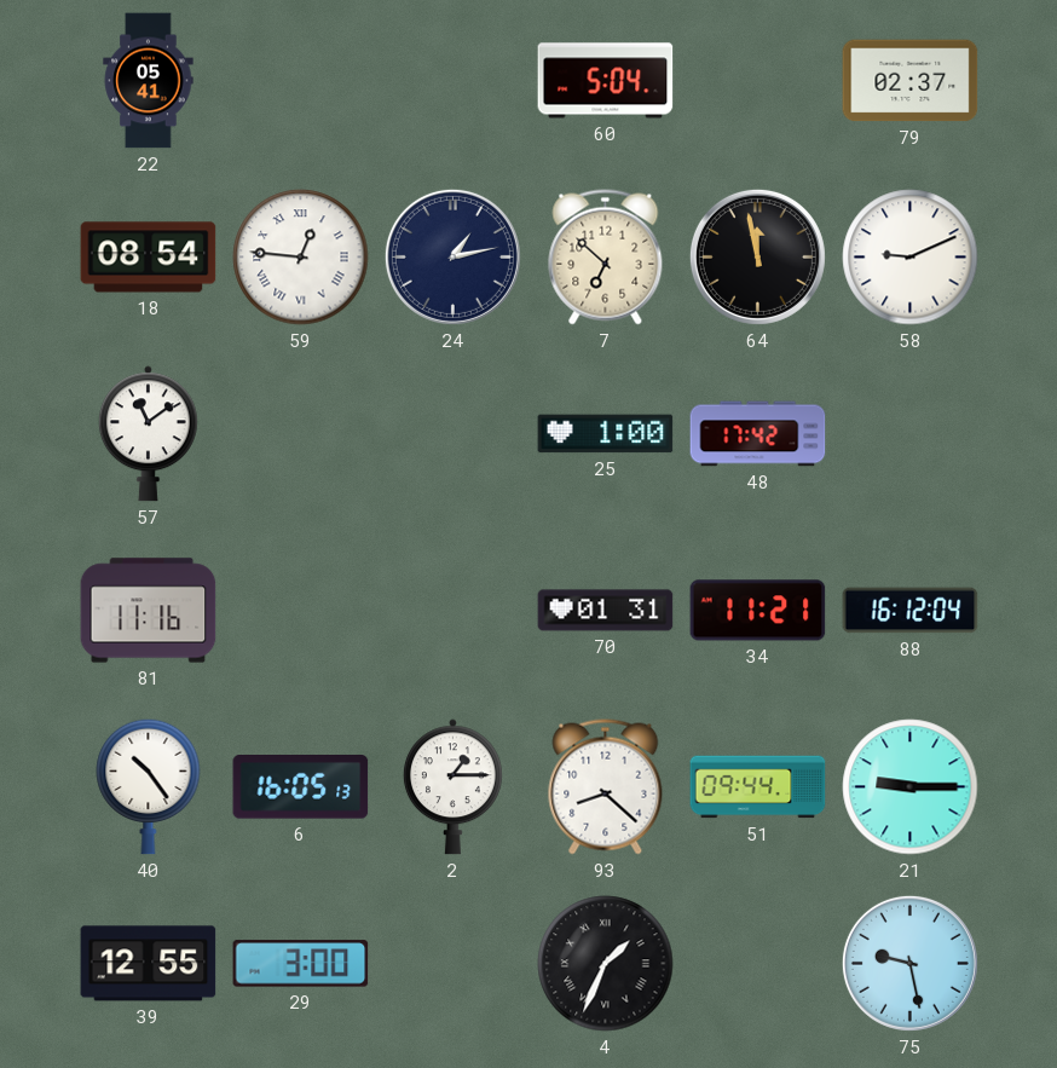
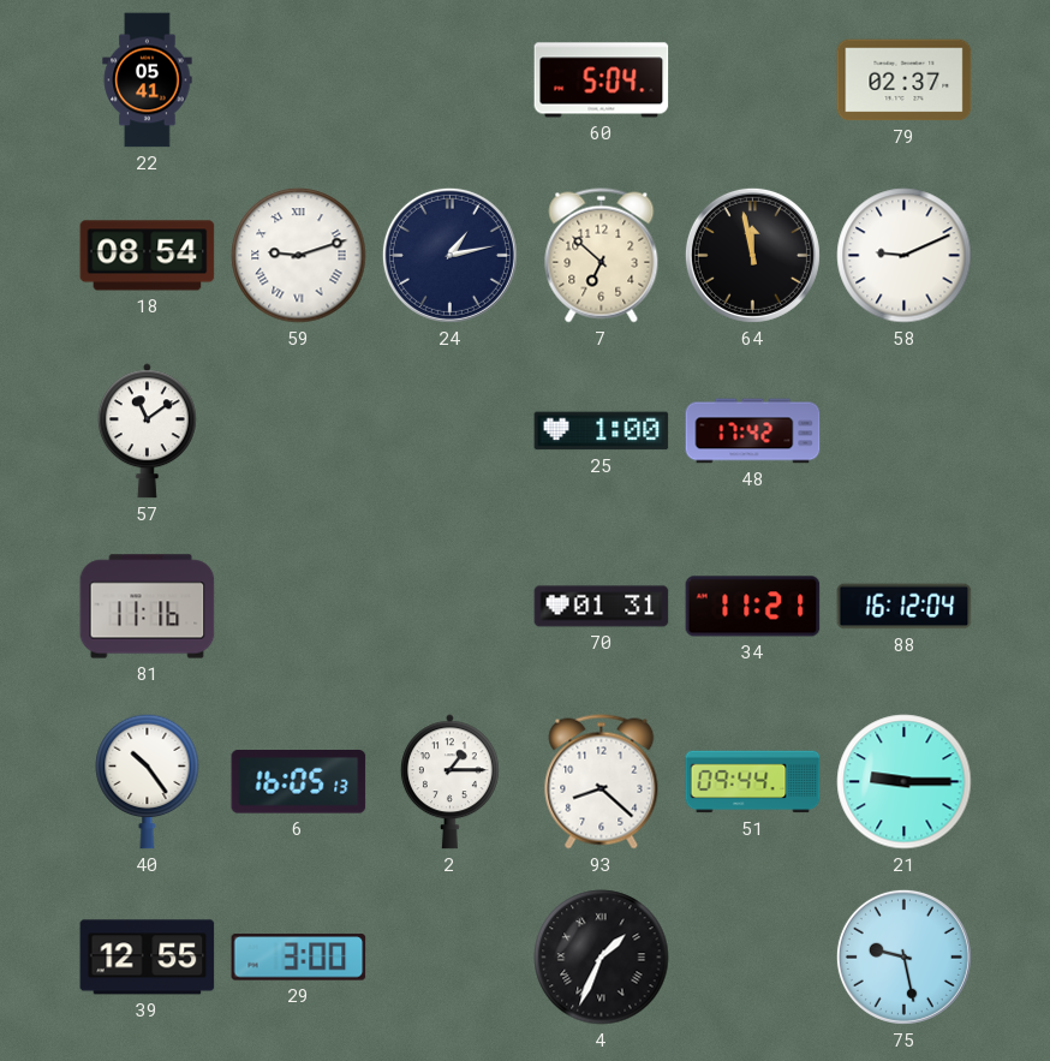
59: 12:46 -> 9:12
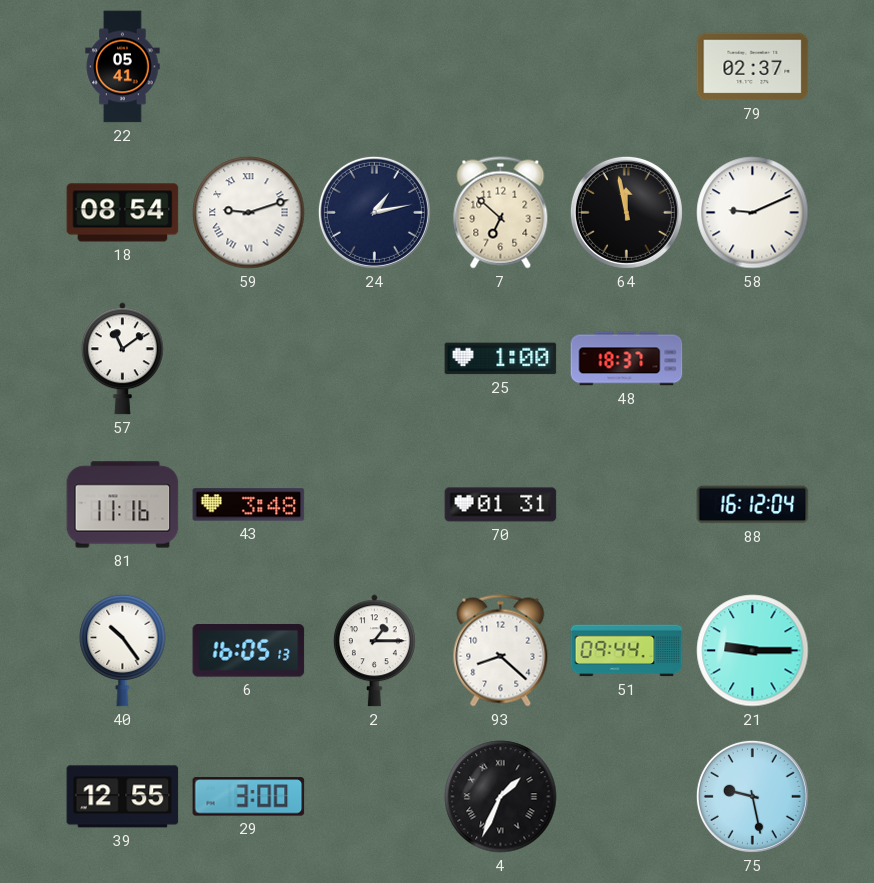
60: 5:04 -> none
48: 17:42 -> 18:37
43: none -> 3:48
34: 11:21 -> none
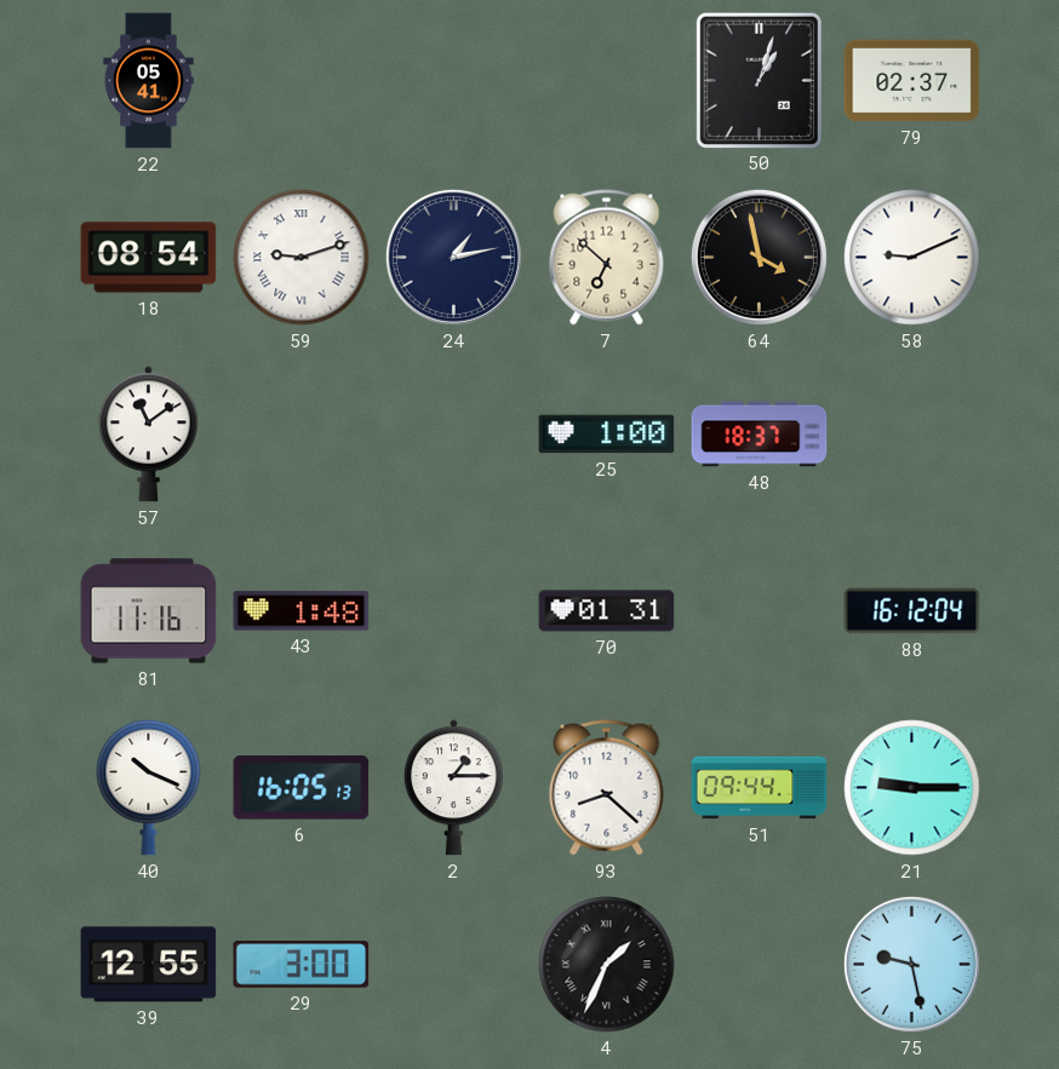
50: none -> 1:03
64: 11:58 -> 3:58
43: 3:48 -> 1:48
40: 10:24 -> 10:19
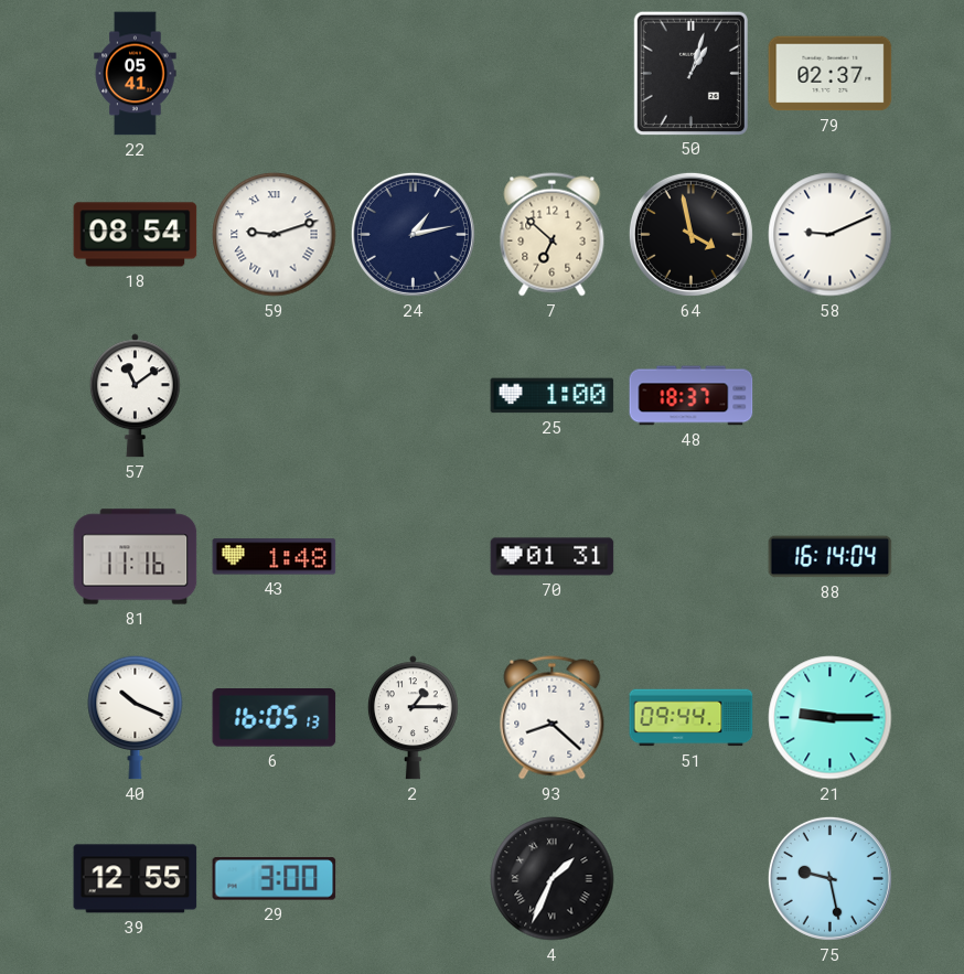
88: 16:12 -> 16:14
